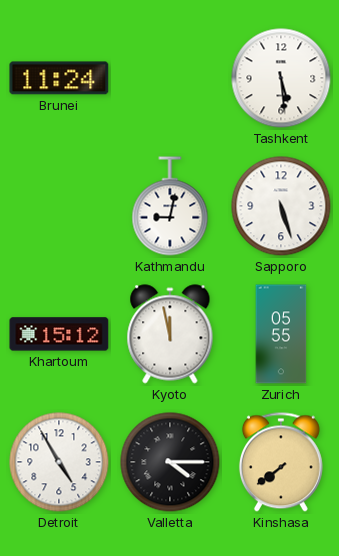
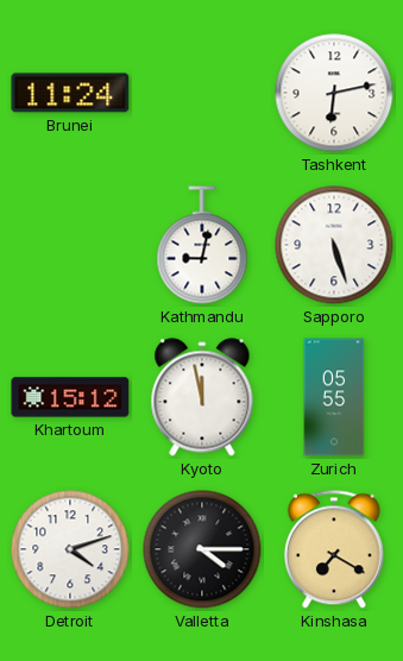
Tashkent: 5:29 -> 6:13
Detroit: 4:55 -> 4:12
Kinshasa: 7:39 -> 7:20
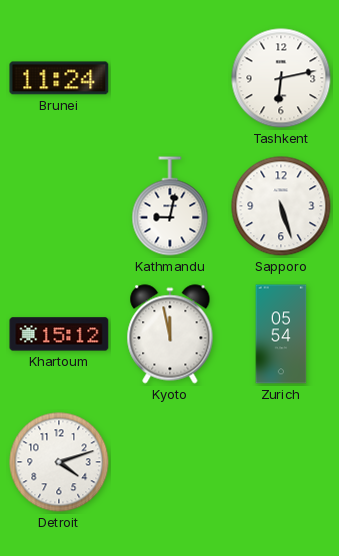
Zurich: 05:55 -> 05:54
Valletta: 4:15 -> none
Kinshasa: 7:20 -> none
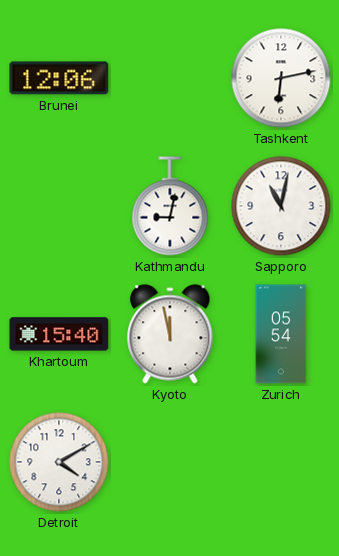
Brunei: 11:24 -> 12:06
Sapporo: 5:27 -> 11:02
Khartoum: 15:12 -> 15:40
Detroit: 4:12 -> 4:10
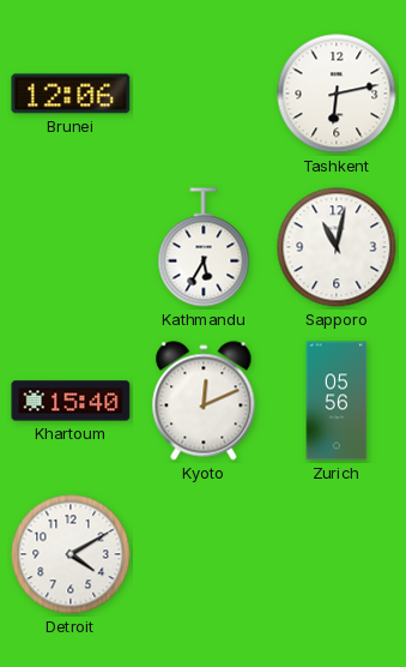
Kathmandu: 9:02 -> 5:35
Kyoto: 11:58 -> 12:11
Zurich: 05:54 -> 05:56
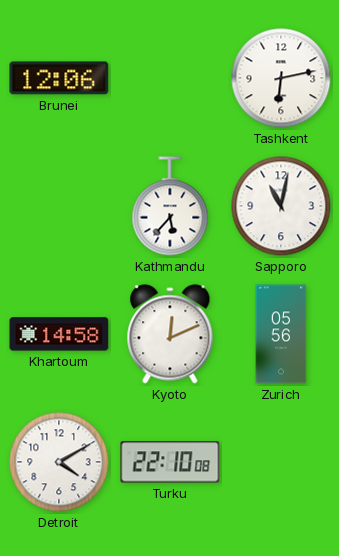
Kathmandu: 5:35 -> 5:37
Khartoum: 15:40 -> 14:58
Turku: none -> 22:10
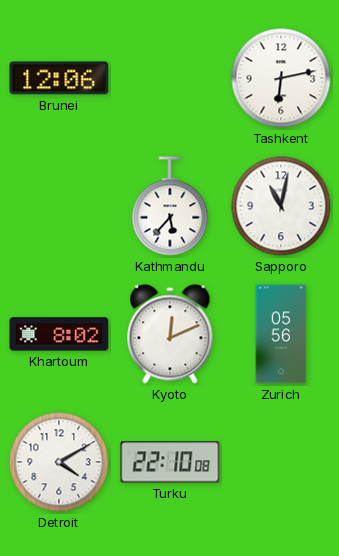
Khartoum: 14:58 -> 8:02
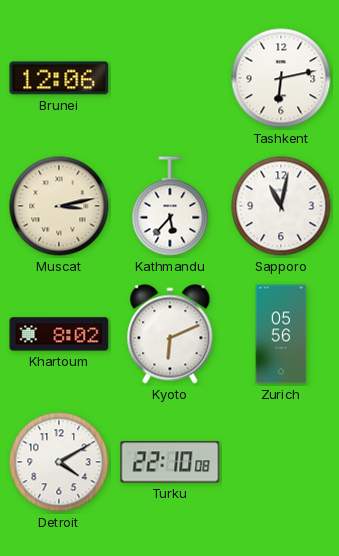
Muscat: none -> 3:13
Kyoto: 12:11 -> 6:11
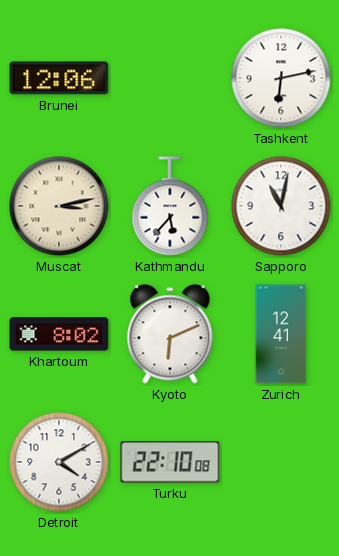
Zurich: 05:56 -> 12:41
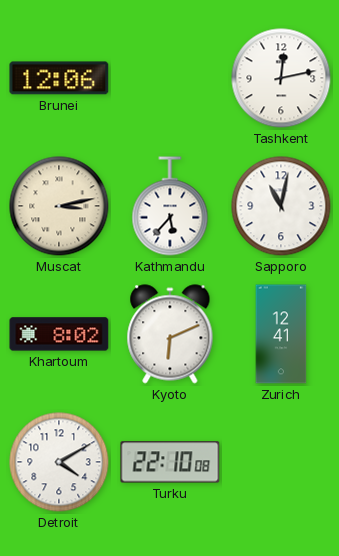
Tashkent: 6:13 -> 12:13
